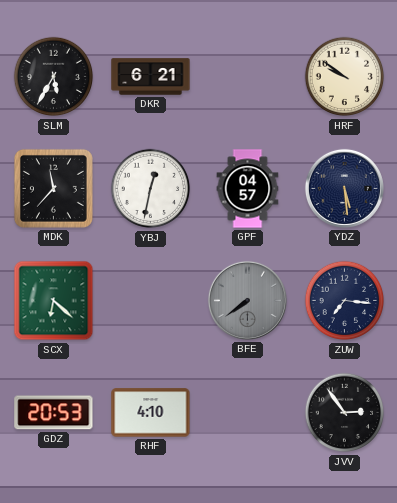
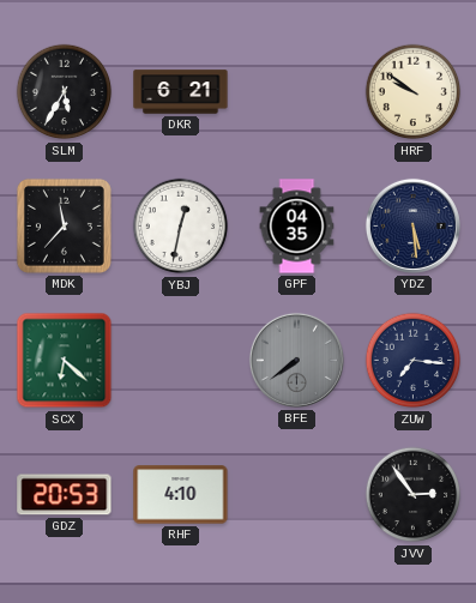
GPF: 04:57 -> 04:35
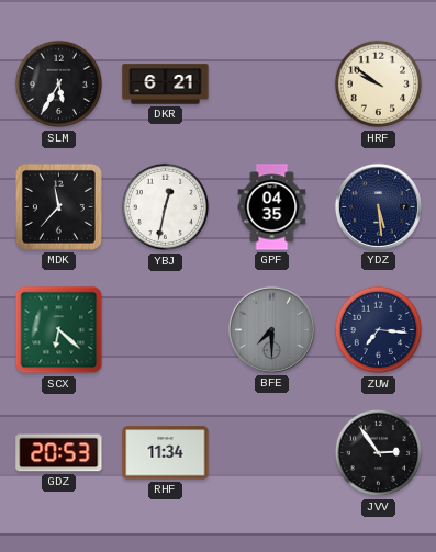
BFE: 7:39 -> 7:30
RHF: 4:10 -> 11:34
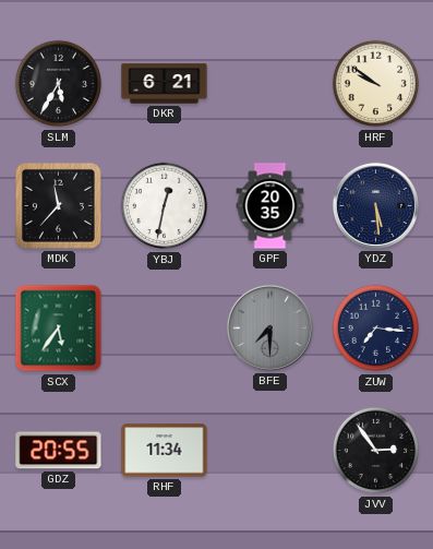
GPF: 04:35 -> 20:35
SCX: 6:22 -> 5:36
GDZ: 20:53 -> 20:55
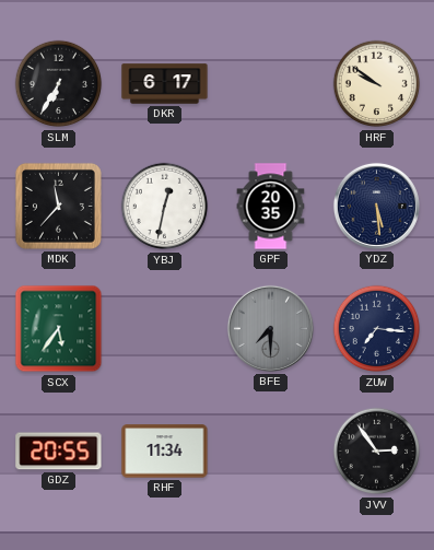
SLM: 5:35 -> 6:35
DKR: 6:21 -> 6:17
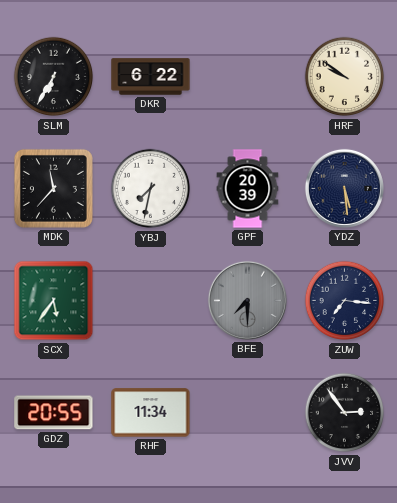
DKR: 6:17 -> 6:22
YBJ: 12:32 -> 7:32
GPF: 20:35 -> 20:39
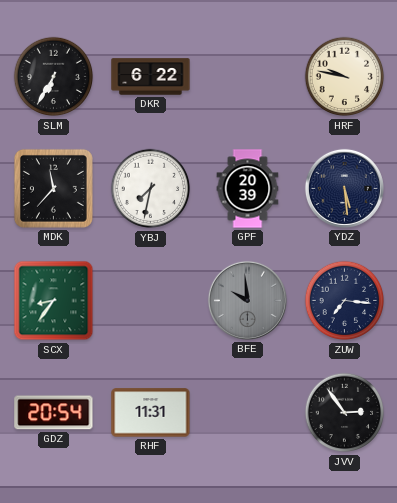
HRF: 9:51 -> 9:47
SCX: 5:36 -> 8:36
BFE: 7:30 -> 9:59
GDZ: 20:55 -> 20:54
RHF: 11:34 -> 11:31
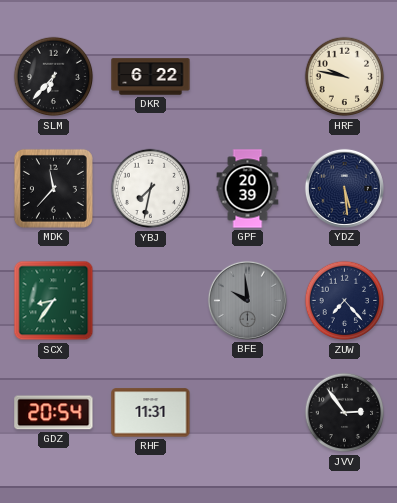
SLM: 6:35 -> 6:37
ZUW: 7:16 -> 7:23
